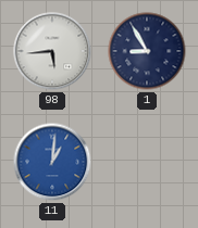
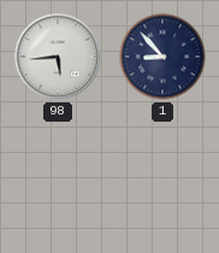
1: 8:55 -> 8:53
11: 1:01 -> none
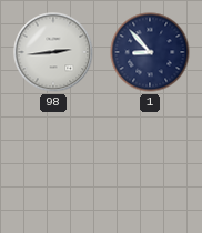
98: 5:44 -> 2:44
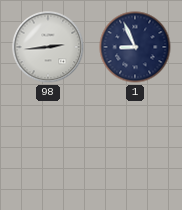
1: 8:53 -> 8:56
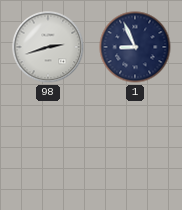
98: 2:44 -> 2:42
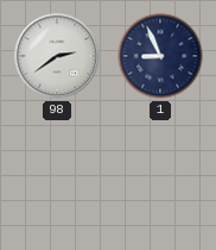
98: 2:42 -> 2:39
